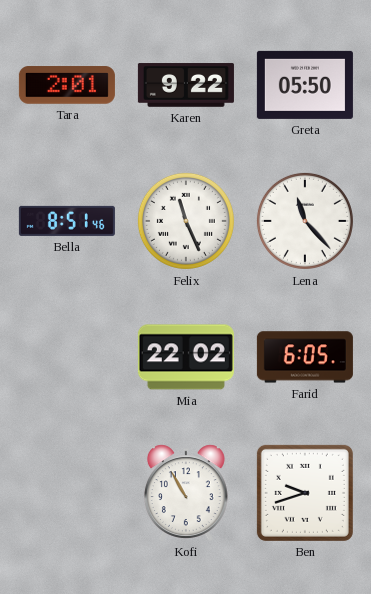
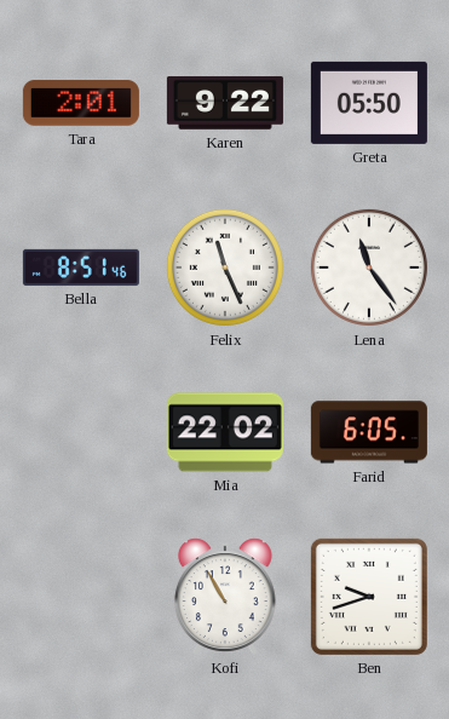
Lena: 11:23 -> 11:24
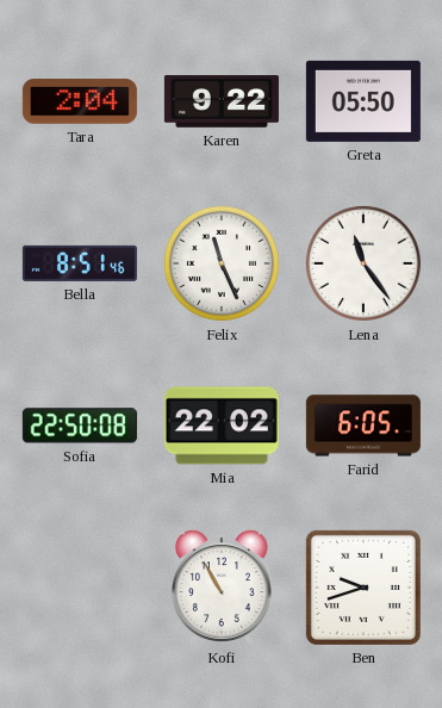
Tara: 2:01 -> 2:04
Sofia: none -> 22:50
